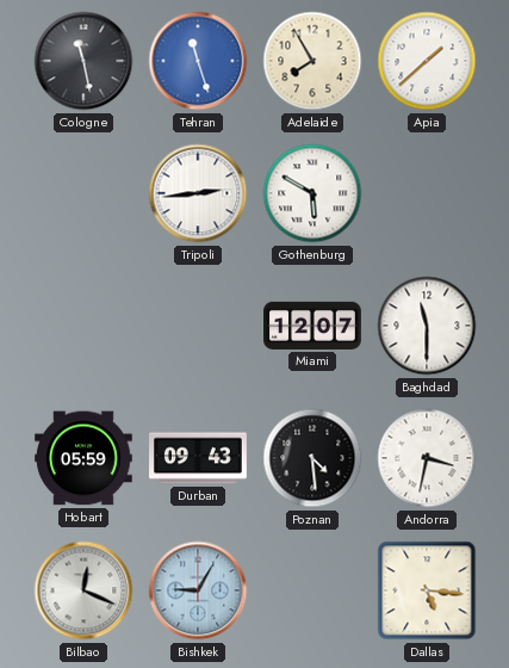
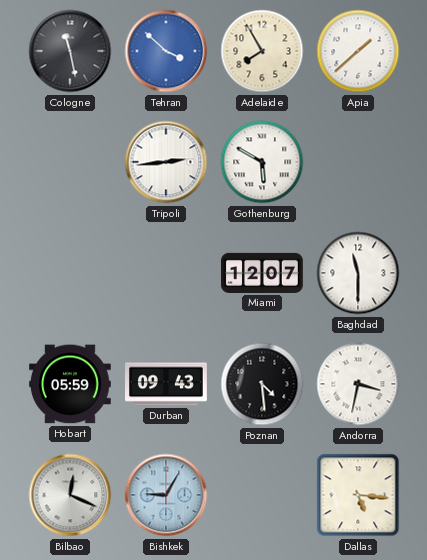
Tehran: 11:27 -> 3:52
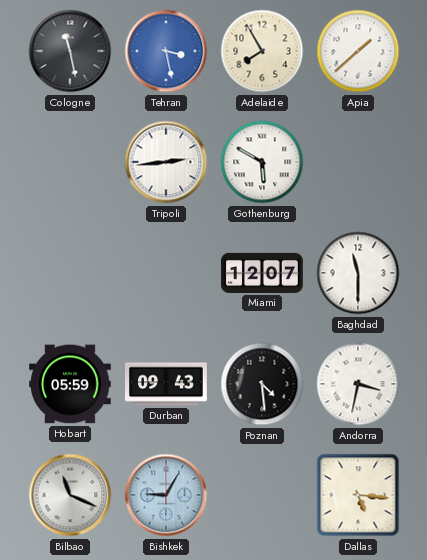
Tehran: 3:52 -> 3:28
Bilbao: 12:19 -> 11:19
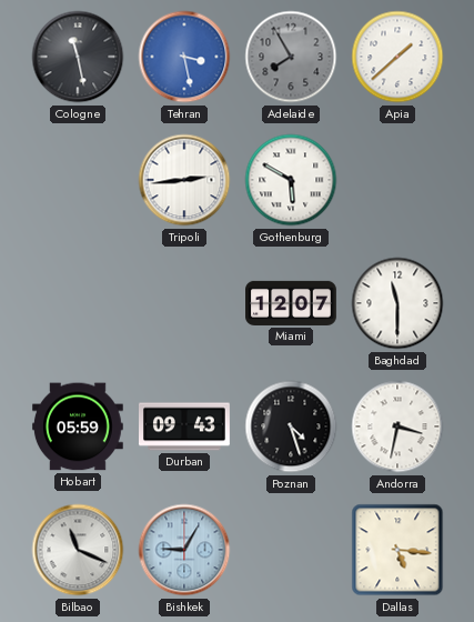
Adelaide dial: cream -> grey
Poznan: 4:29 -> 4:27
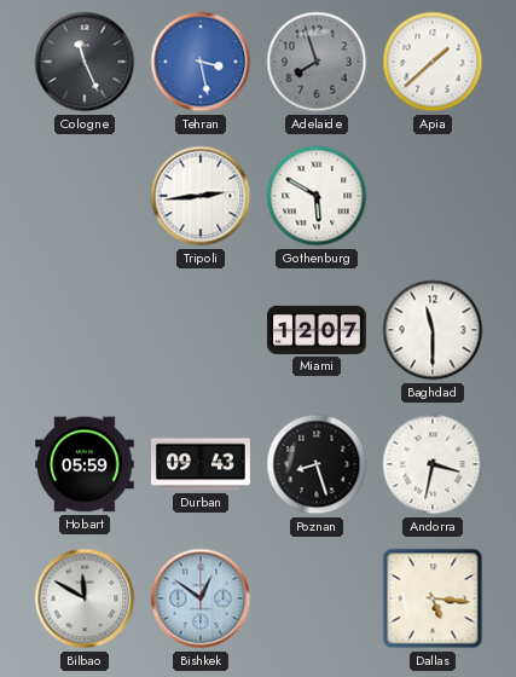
Cologne: 11:28 -> 11:26
Adelaide: 7:55 -> 7:57
Poznan: 4:27 -> 8:27
Bilbao: 11:19 -> 11:50
Bishkek: 9:05 -> 12:51
